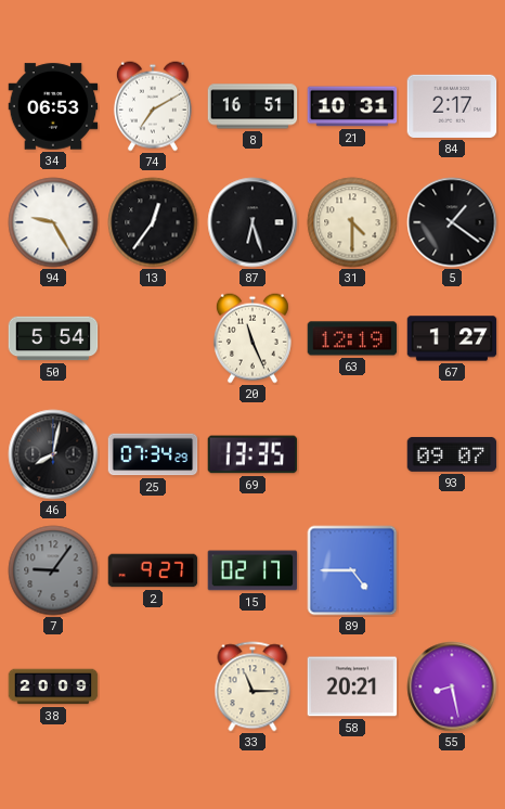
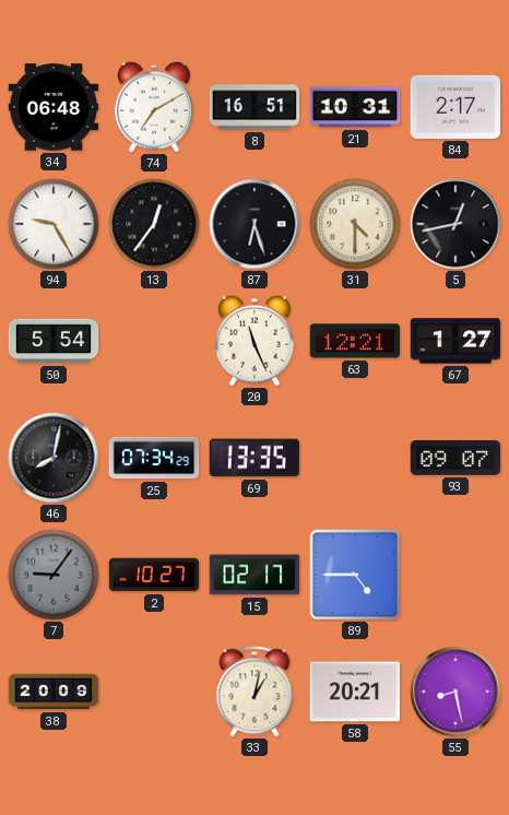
34: 06:53 -> 06:48
5: 1:21 -> 12:43
63: 12:19 -> 12:21
2: 9:27 -> 10:27
33: 11:15 -> 1:02
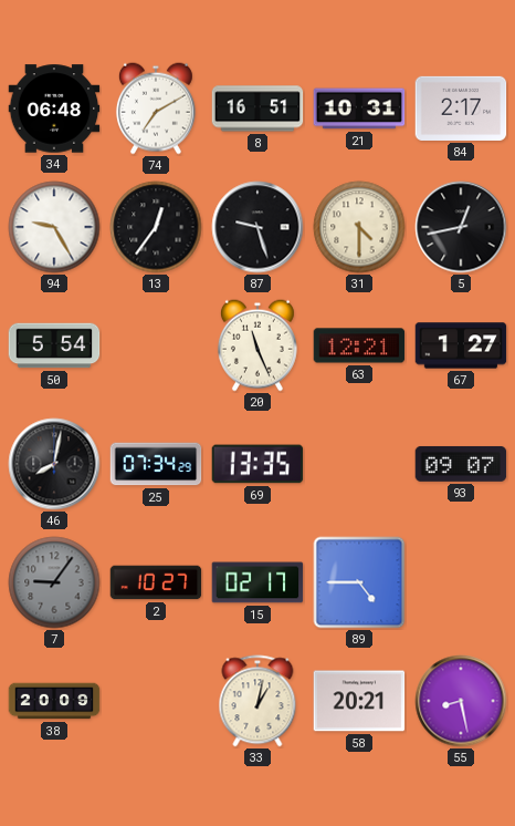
87: 6:27 -> 9:27
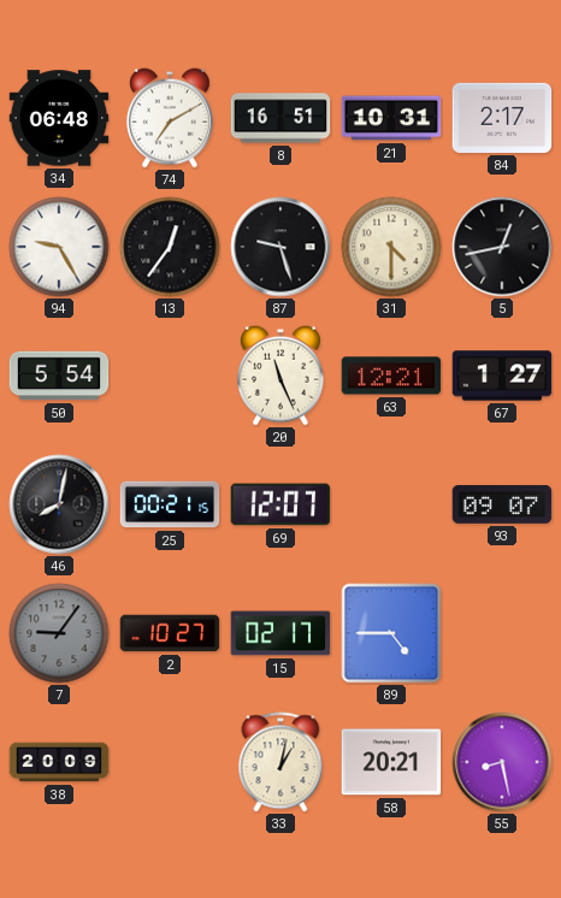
25: 07:34 -> 00:21
69: 13:35 -> 12:07
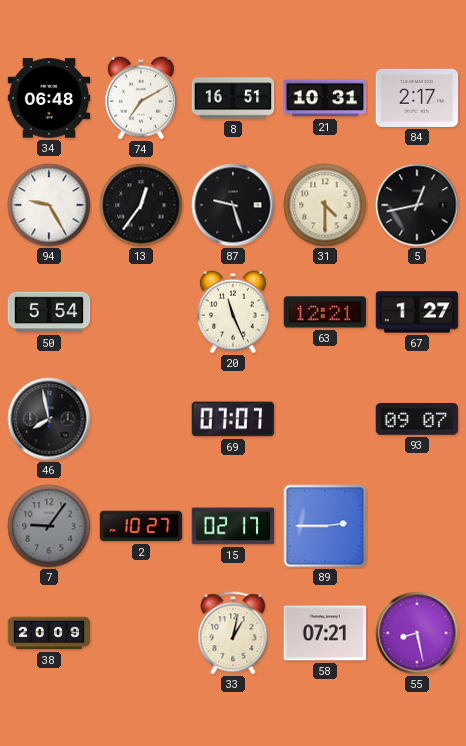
46: 8:02 -> 7:58
25: 00:21 -> none
69: 12:07 -> 07:07
89: 4:45 -> 2:45
58: 20:21 -> 07:21
